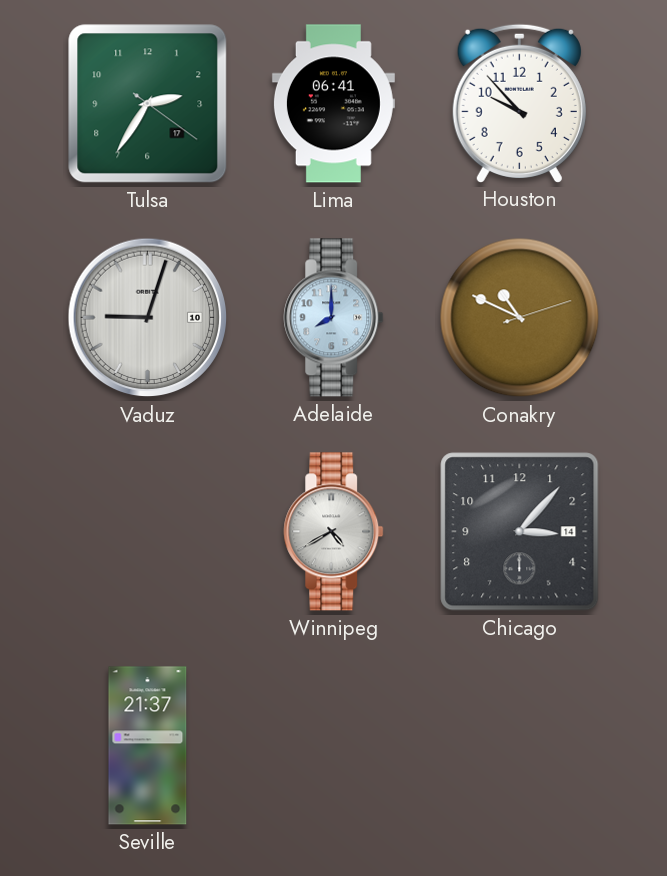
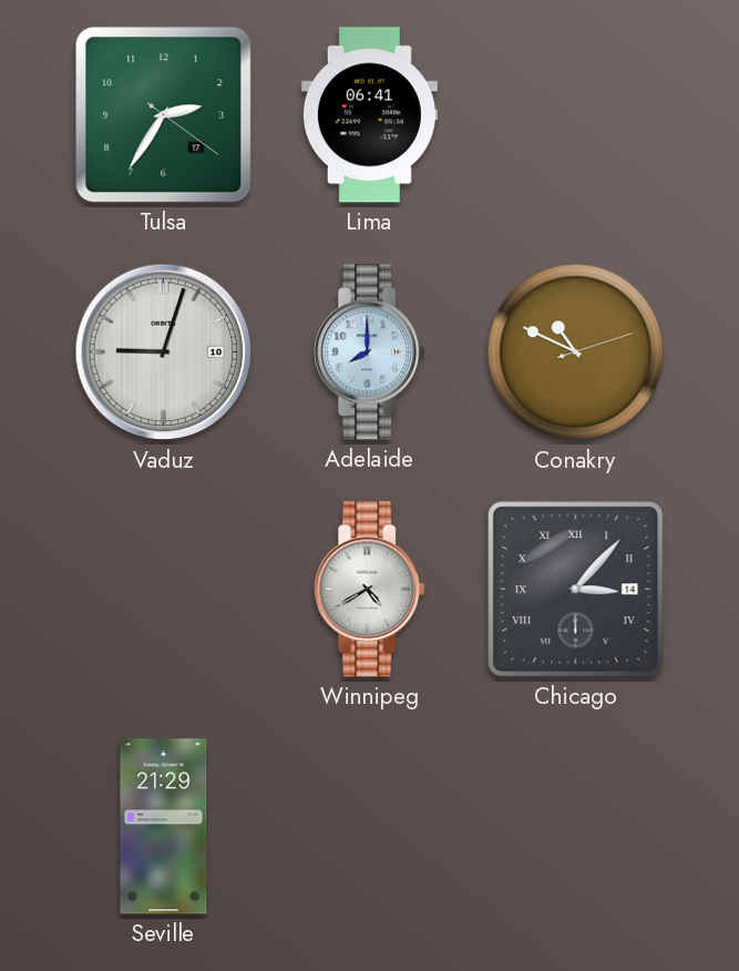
Houston: 9:53 -> none
Chicago numerals: Arabic -> Roman
Seville: 21:37 -> 21:29
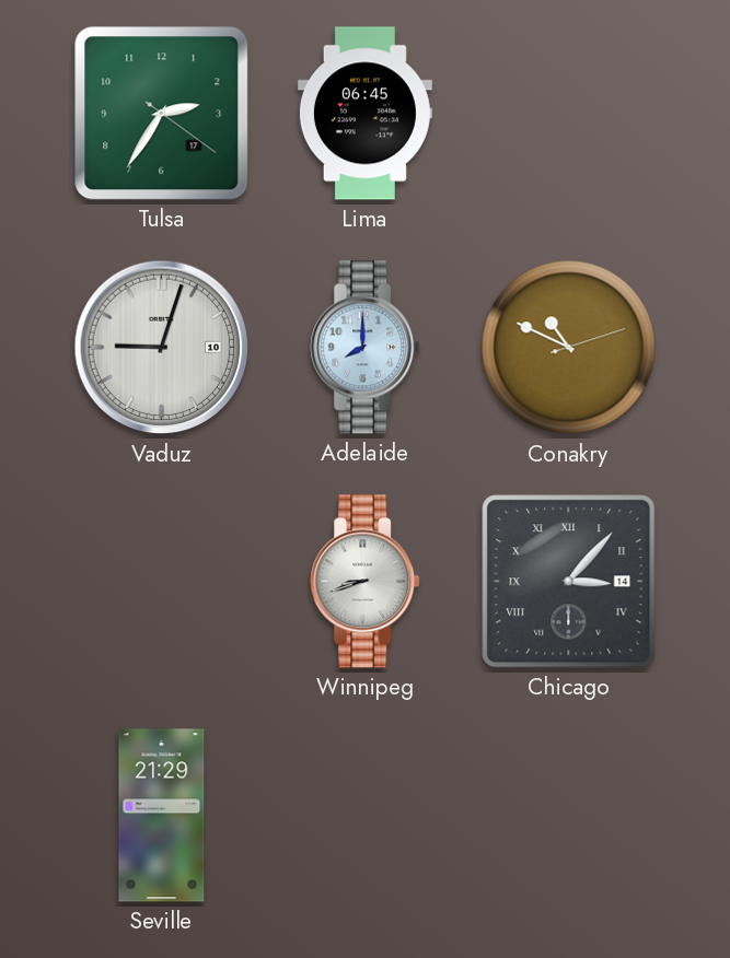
Lima: 06:41 -> 06:45
Winnipeg: 4:40 -> 8:42
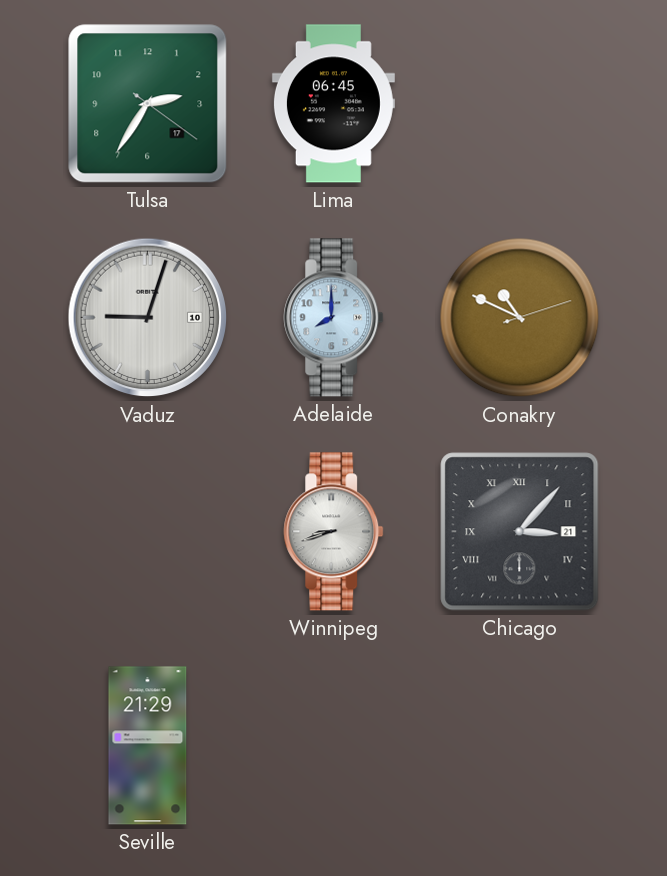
Chicago date: 14 -> 21
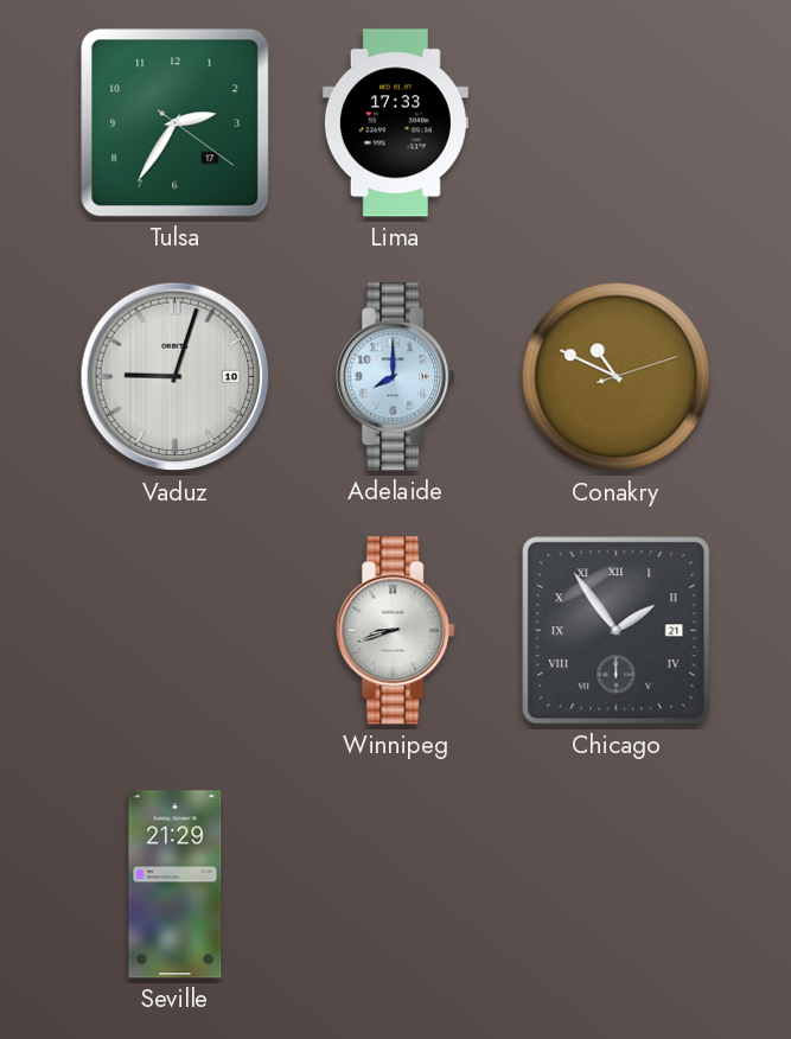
Lima: 06:45 -> 17:33
Chicago: 3:07 -> 1:54
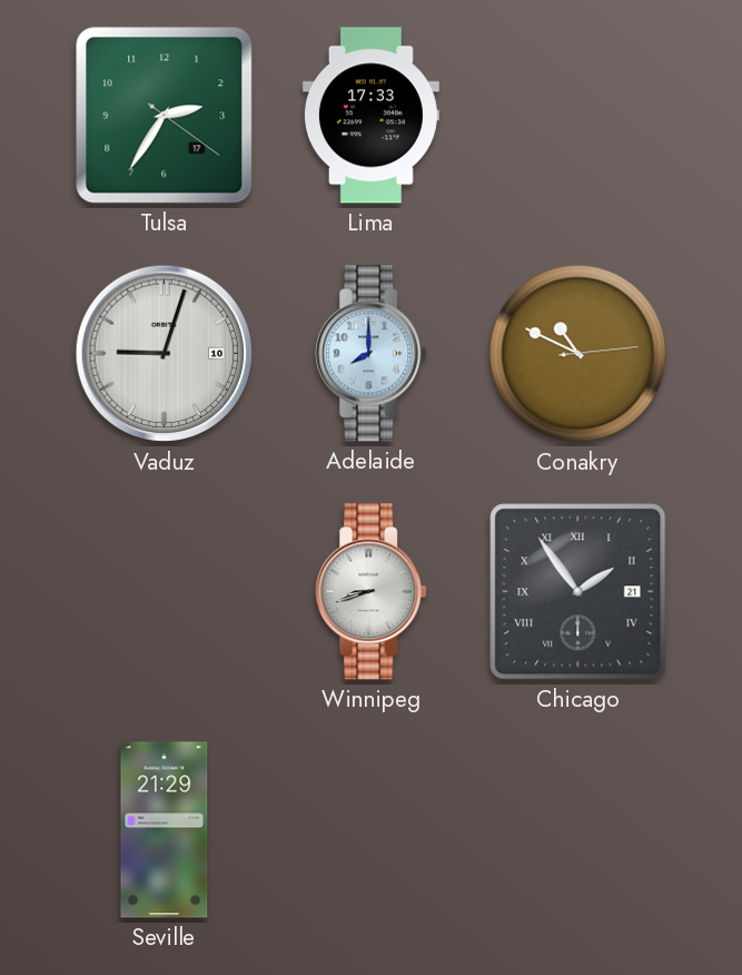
Conakry: 10:49:12 -> 10:49:14
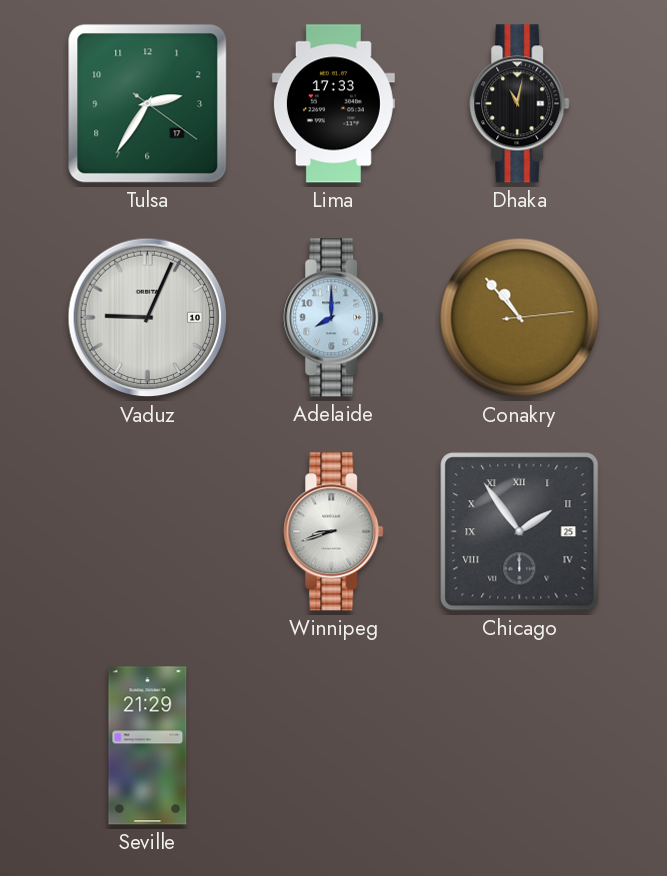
Dhaka: none -> 11:02
Vaduz: 9:03 -> 9:04
Conakry: 10:49 -> 10:53
Chicago date: 21 -> 25
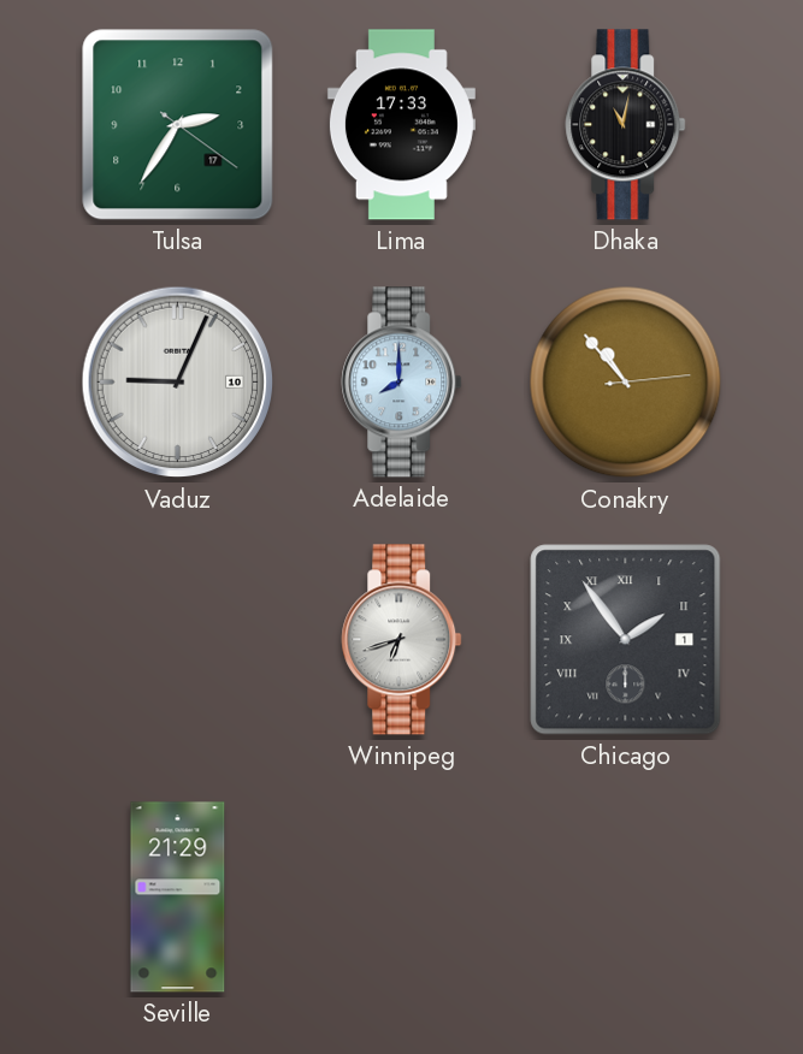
Winnipeg: 8:42 -> 6:42
Chicago date: 25 -> 1
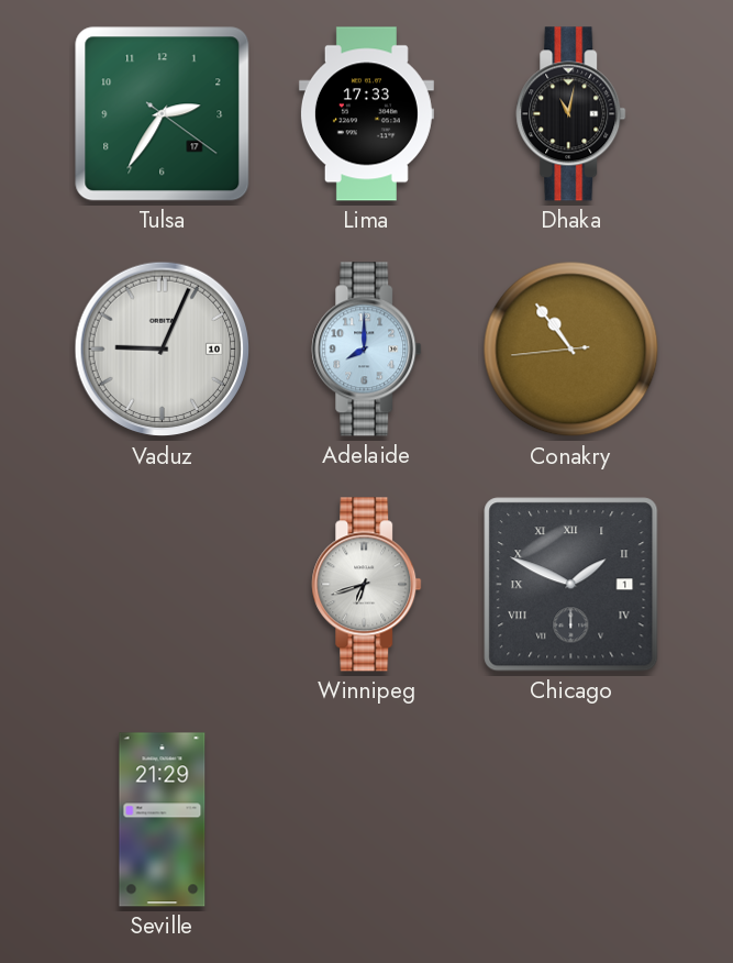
Conakry: 10:53:14 -> 10:53:44
Chicago: 1:54 -> 1:49
